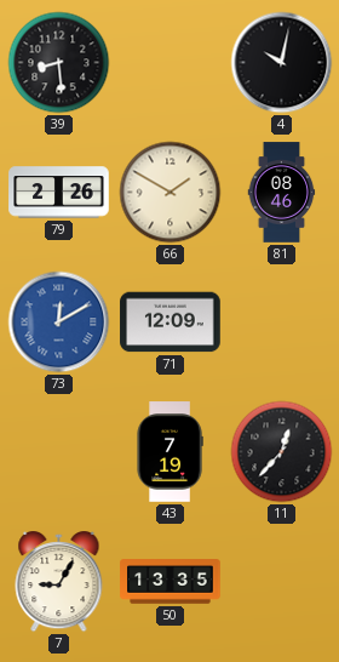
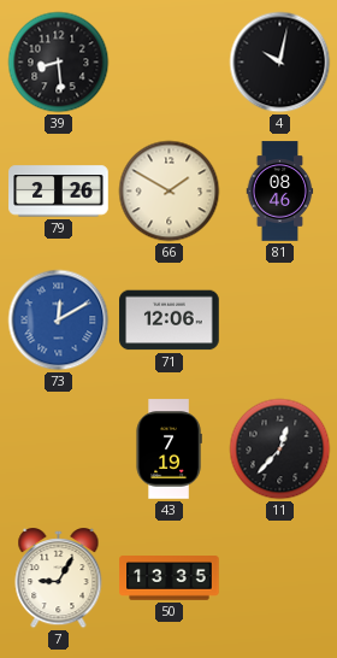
71: 12:09 -> 12:06
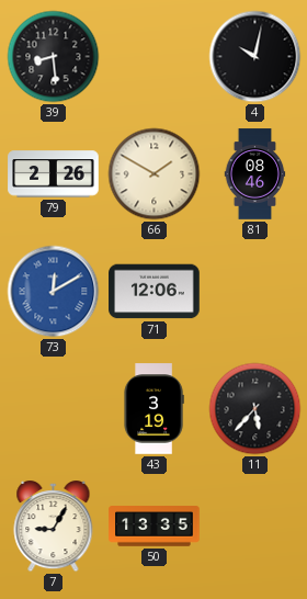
43: 7:19 -> 3:19
11: 12:37 -> 5:37
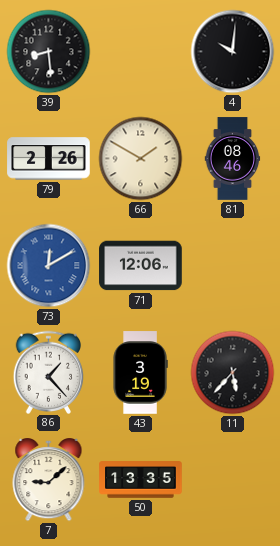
4: 10:02 -> 10:01
86: none -> 1:23
7: 9:05 -> 9:08
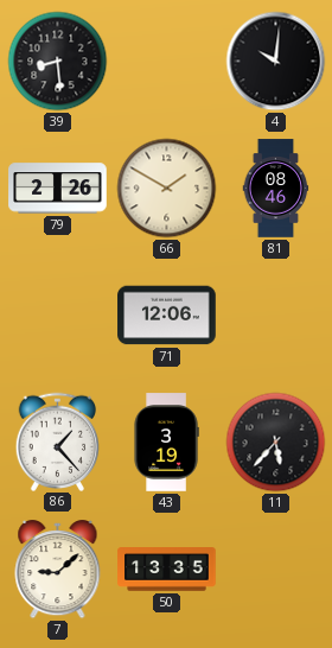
73: 12:10 -> none
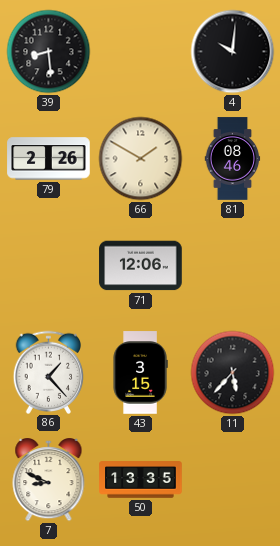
43: 3:19 -> 3:15
7: 9:08 -> 8:49
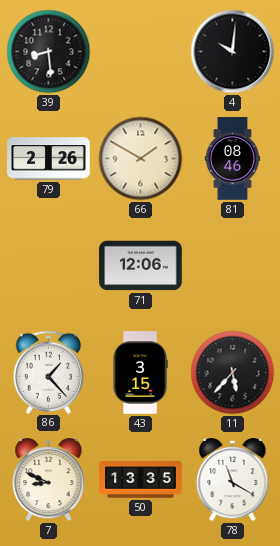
78: none -> 11:20
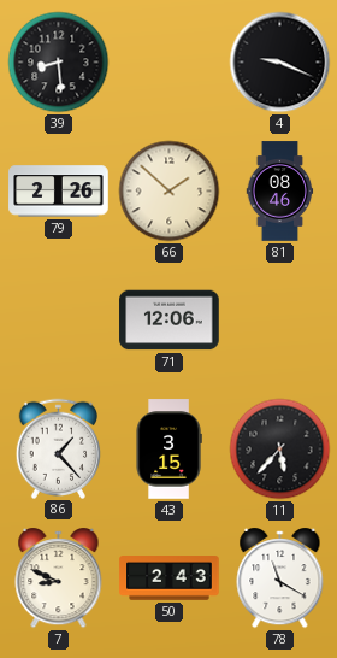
4: 10:01 -> 9:19
66: 1:50 -> 1:52
50: 13:35 -> 2:43
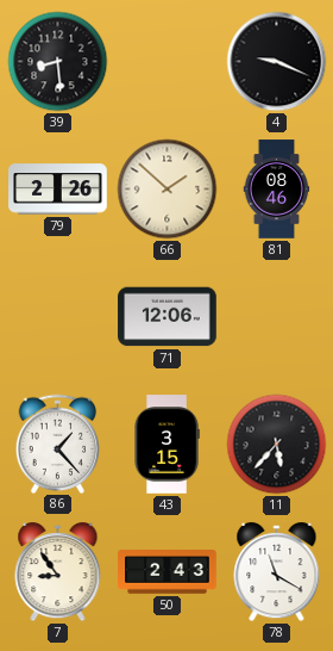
7: 8:49 -> 8:54
